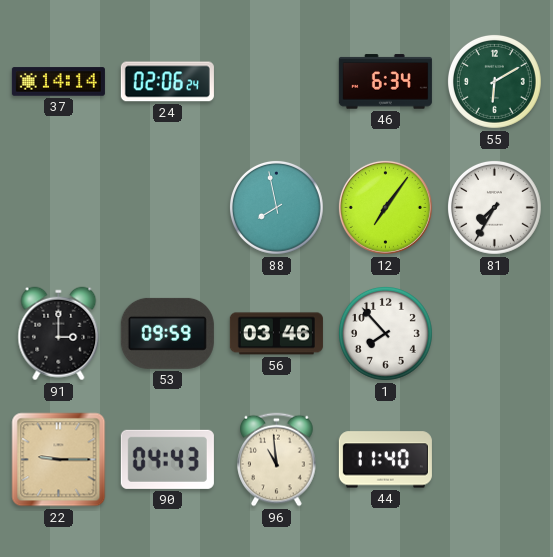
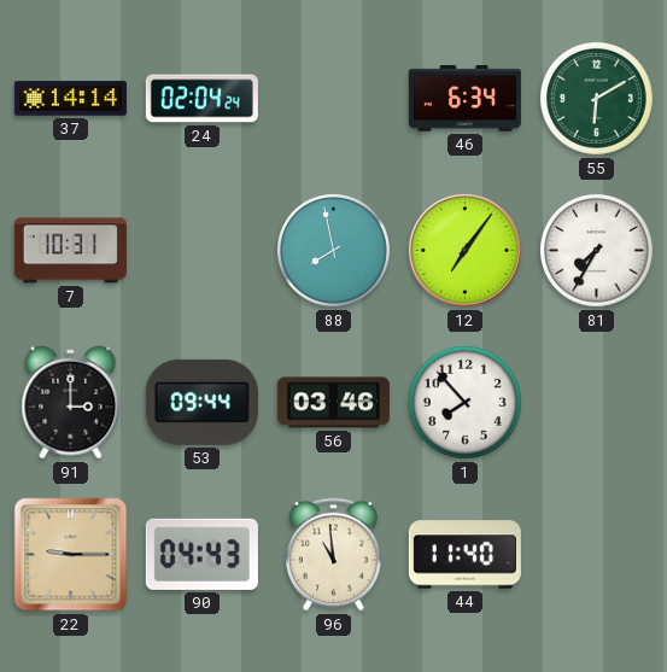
24: 02:06 -> 02:04
7: none -> 10:31
53: 09:59 -> 09:44
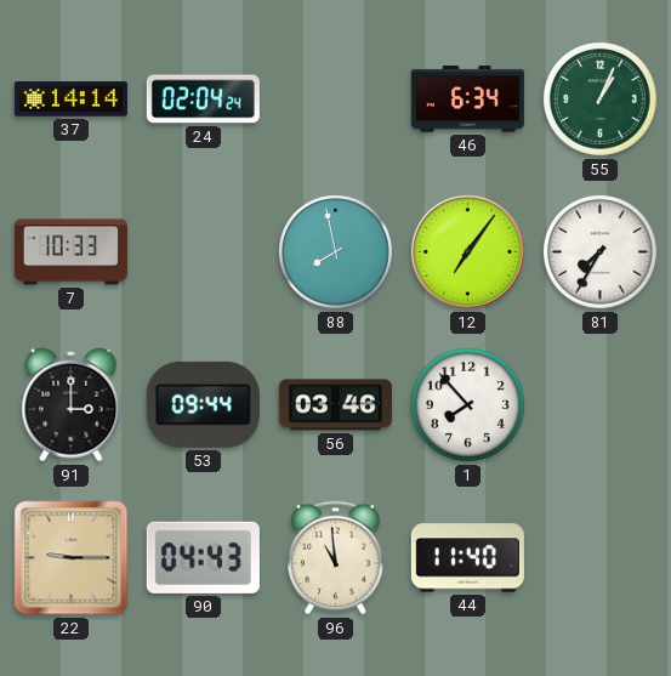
55: 6:10 -> 1:04
7: 10:31 -> 10:33
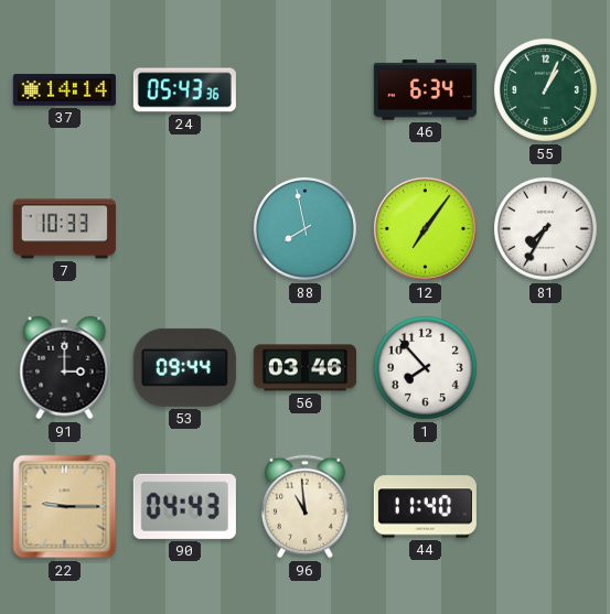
24: 02:04 -> 05:43
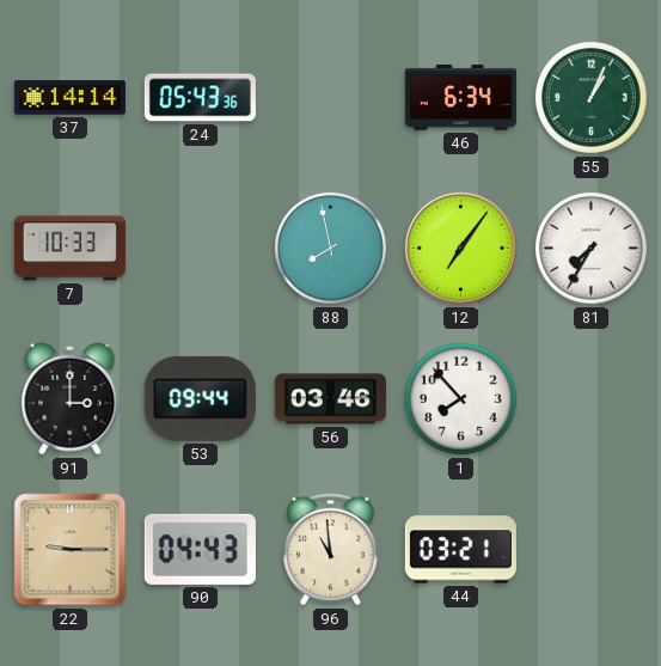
44: 11:40 -> 03:21
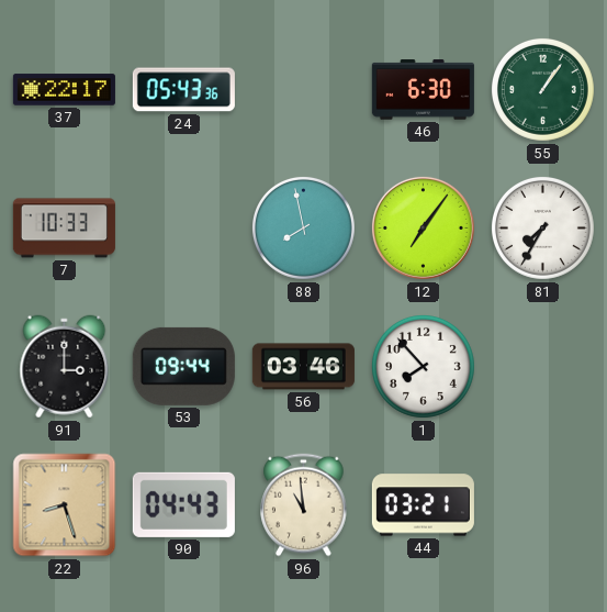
37: 14:14 -> 22:17
46: 6:34 -> 6:30
55: 1:04 -> 1:06
22: 9:15 -> 8:27
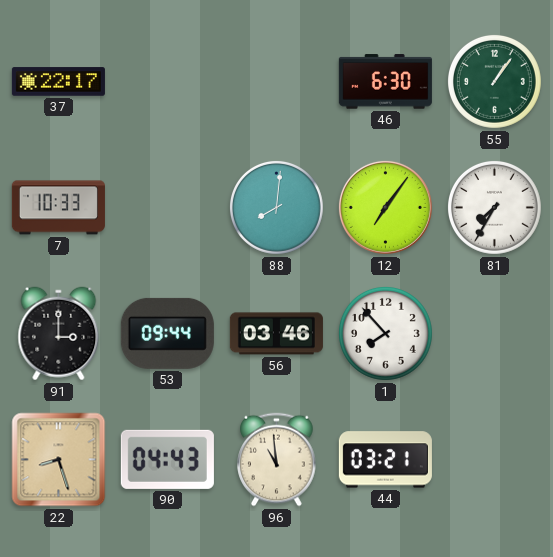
24: 05:43 -> none
88: 7:58 -> 8:01
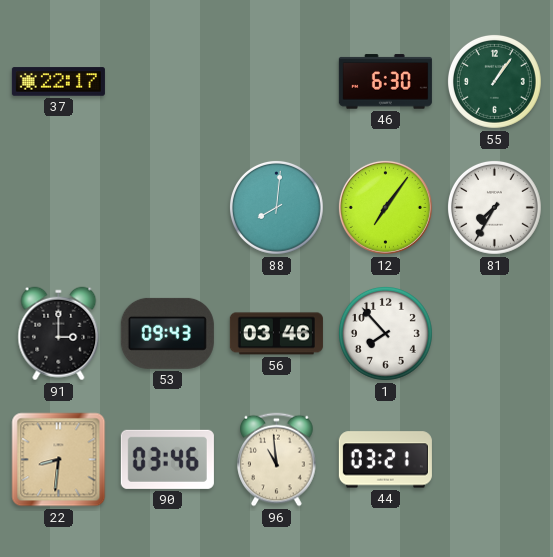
7: 10:33 -> none
53: 09:44 -> 09:43
22: 8:27 -> 8:31
90: 04:43 -> 03:46
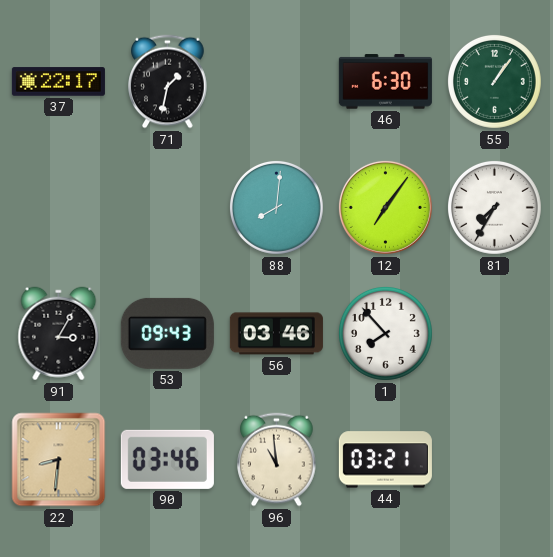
71: none -> 1:32
91: 3:00 -> 3:05
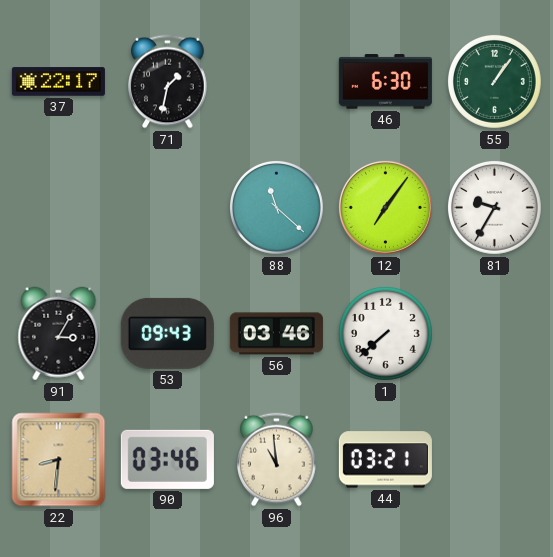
88: 8:01 -> 11:22
81: 7:35 -> 9:35
1: 7:53 -> 7:38
